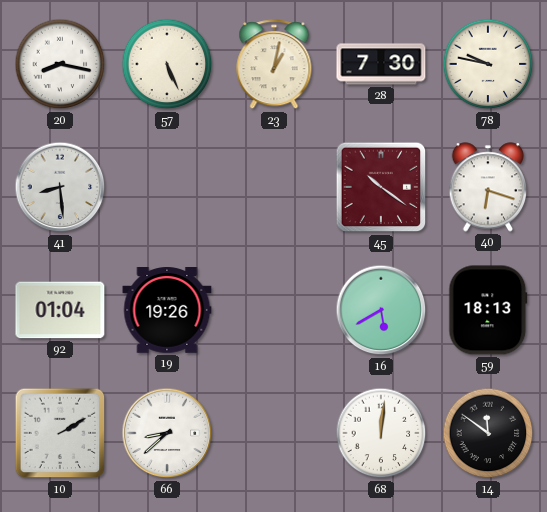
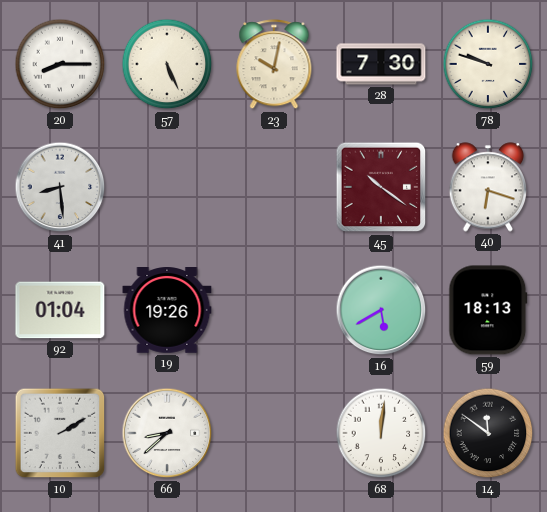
20: 8:17 -> 8:15
23: 1:02 -> 10:02
78: 9:47 -> 9:48
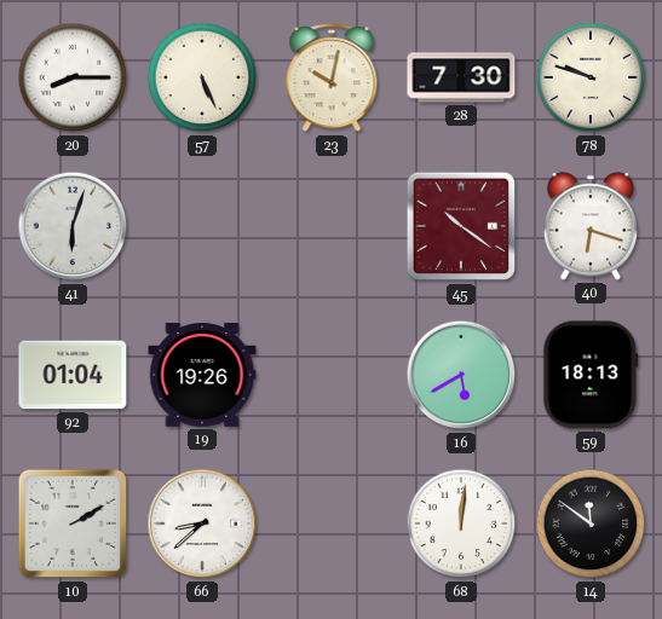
41: 8:29 -> 6:03
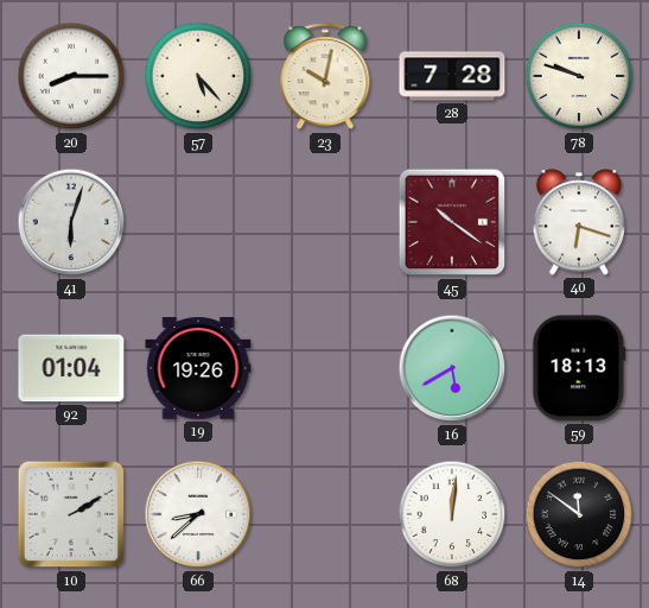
57: 5:26 -> 5:23
28: 7:30 -> 7:28
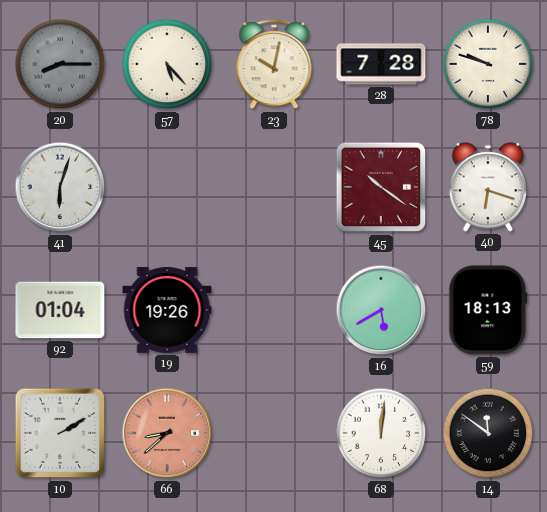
20 dial: white -> grey
66 dial: white -> salmon
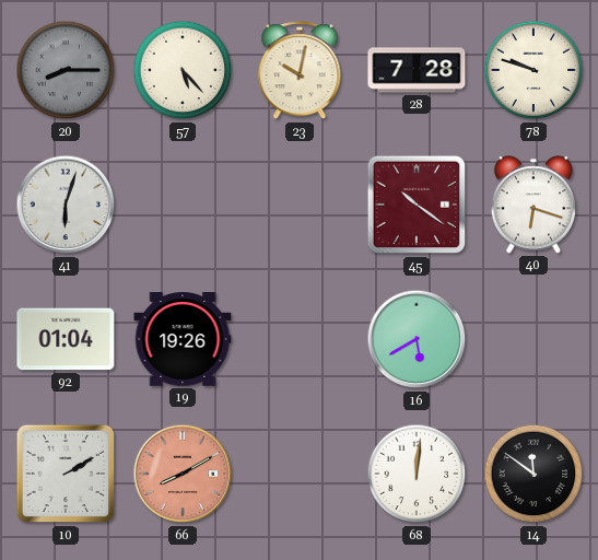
59: 18:13 -> none
66: 8:38 -> 8:10
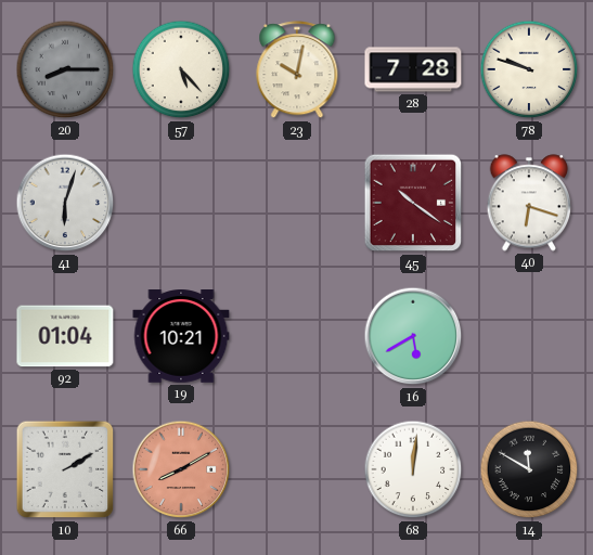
19: 19:26 -> 10:21
14: 11:51 -> 11:50
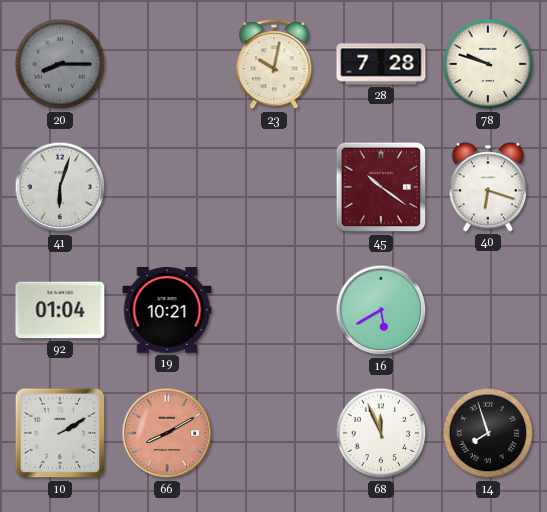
57: 5:23 -> none
68: 12:01 -> 11:56
14: 11:50 -> 7:57
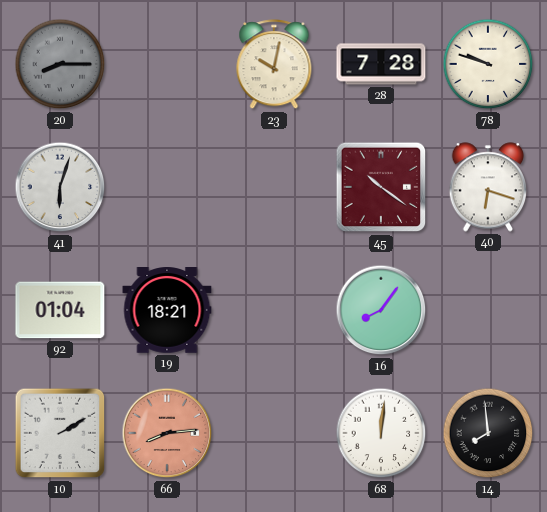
19: 10:21 -> 18:21
16: 5:40 -> 8:06
66: 8:10 -> 8:14
68: 11:56 -> 12:01
14: 7:57 -> 7:59
